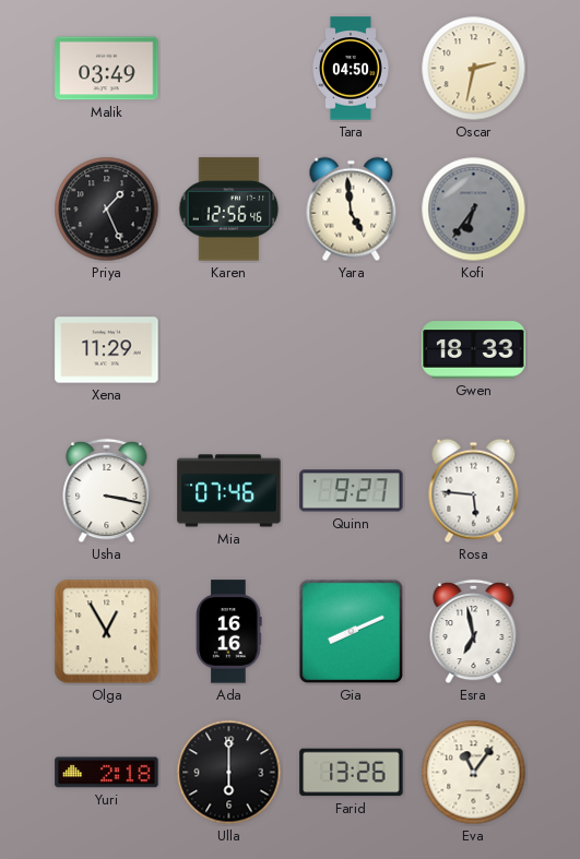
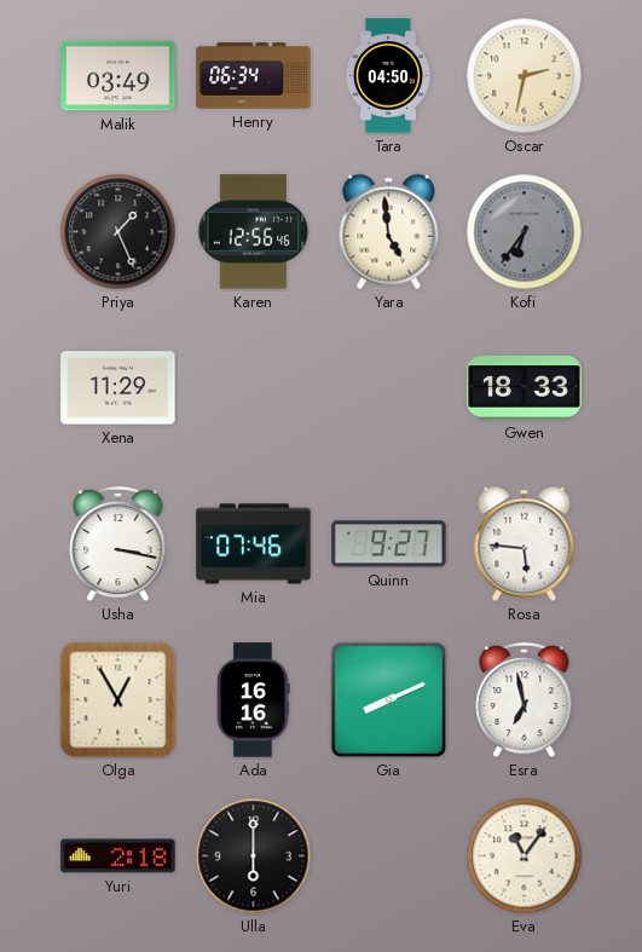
Henry: none -> 06:34
Farid: 13:26 -> none
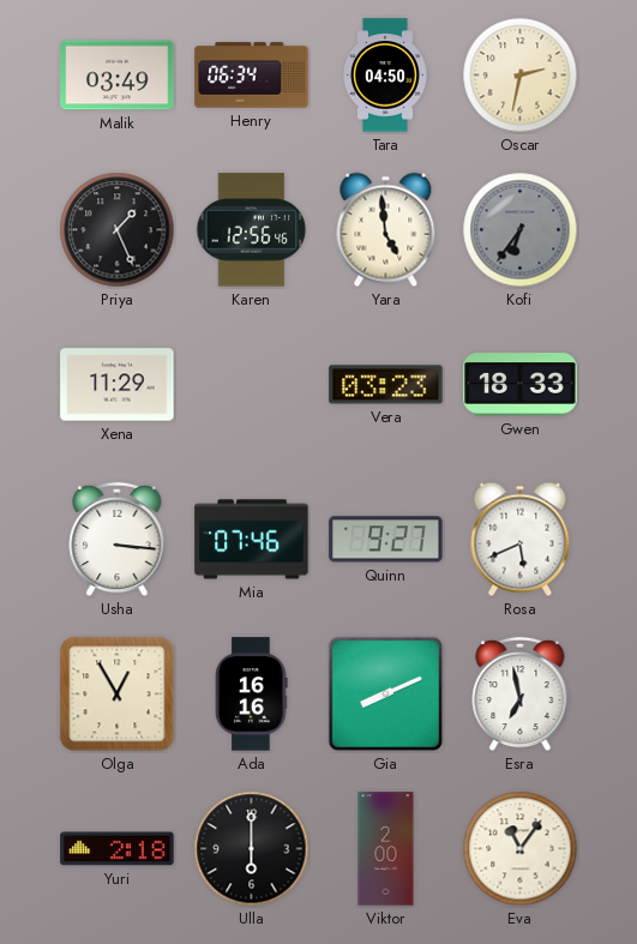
Vera: none -> 03:23
Usha: 3:17 -> 3:16
Rosa: 5:46 -> 5:41
Viktor: none -> 2:00
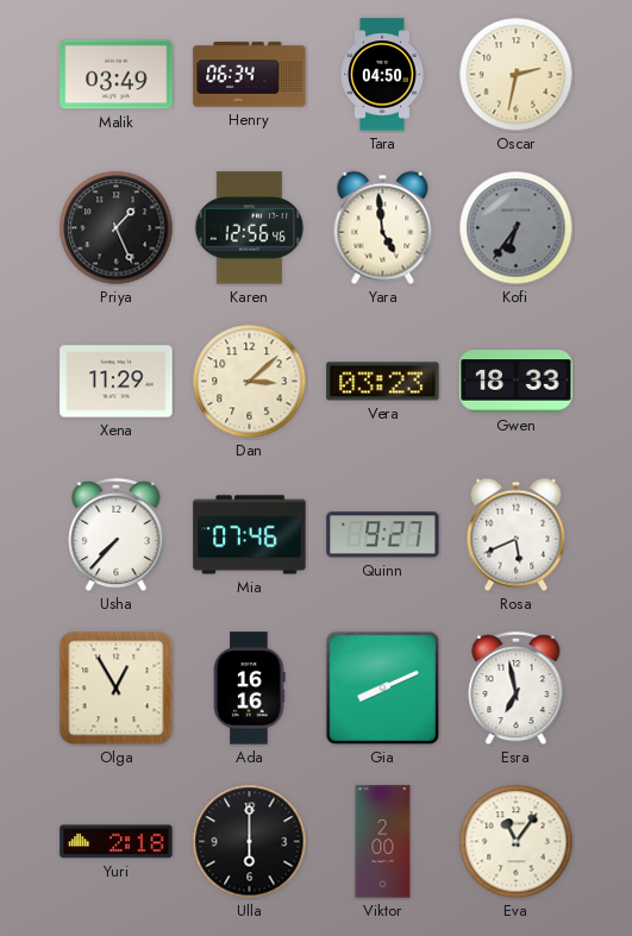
Dan: none -> 3:08
Usha: 3:16 -> 7:37
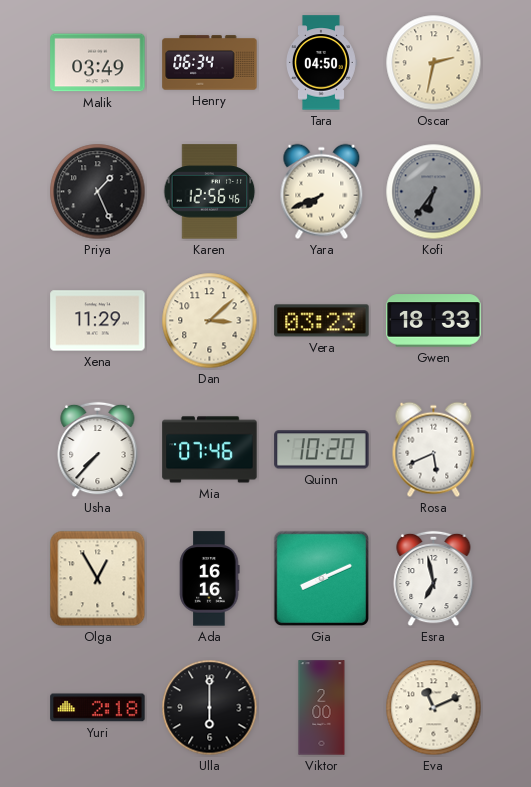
Yara: 4:59 -> 7:41
Quinn: 9:27 -> 10:20
Eva: 11:06 -> 11:11
